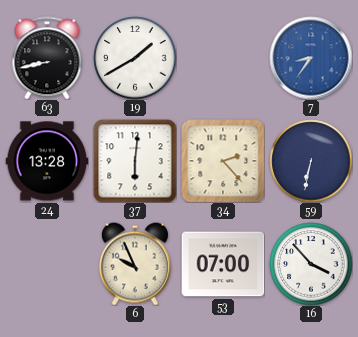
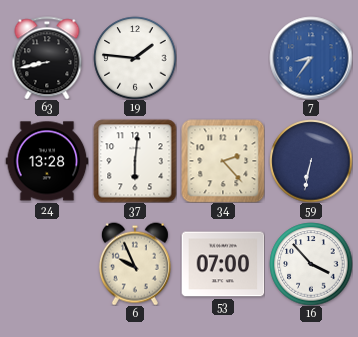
19: 1:40 -> 1:46
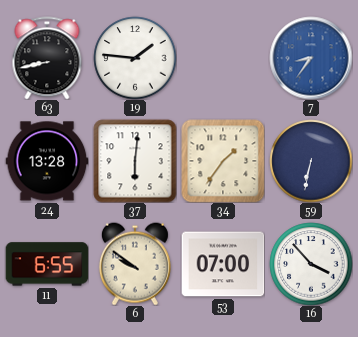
34: 2:23 -> 1:36
11: none -> 6:55
6: 9:56 -> 9:51
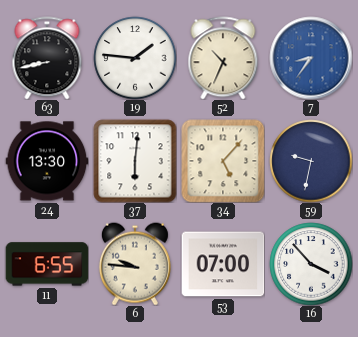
52: none -> 10:34
24: 13:28 -> 13:30
34: 1:36 -> 5:07
59: 6:32 -> 9:32
6: 9:51 -> 9:46
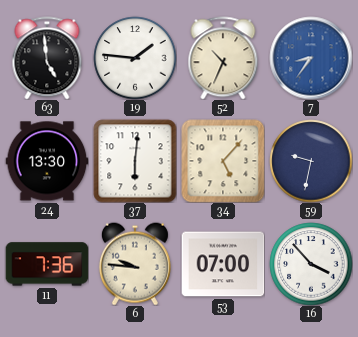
63: 8:43 -> 4:59
11: 6:55 -> 7:36
